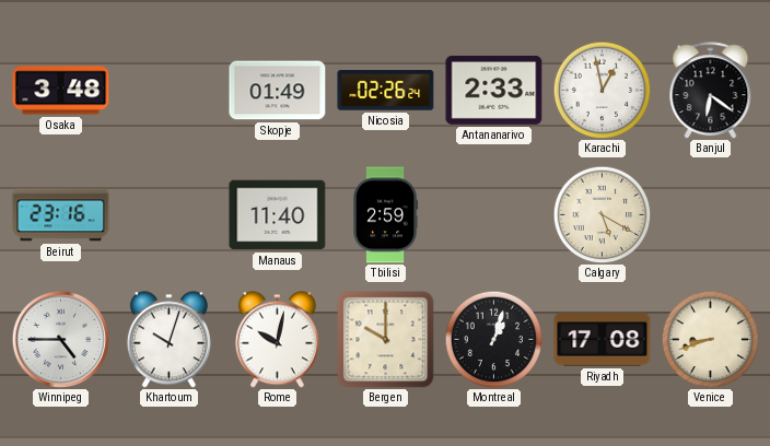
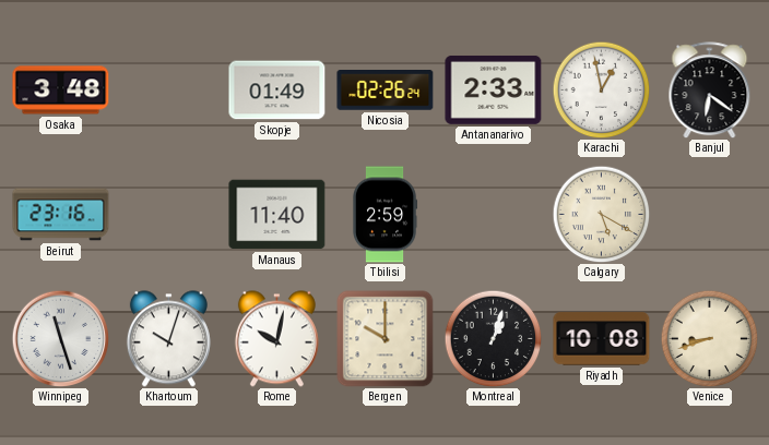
Winnipeg: 4:45 -> 11:27
Riyadh: 17:08 -> 10:08
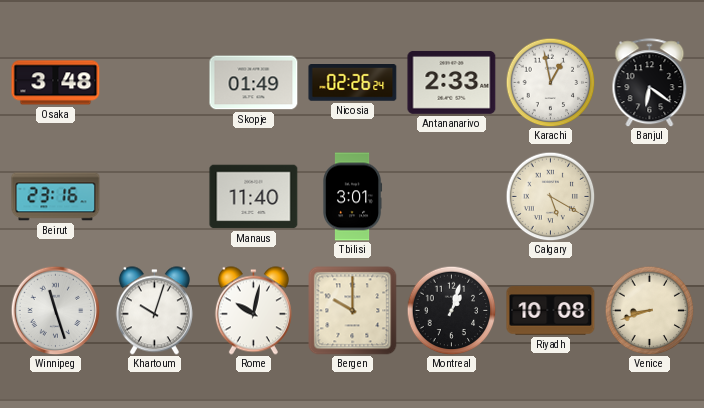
Tbilisi: 2:59 -> 3:01
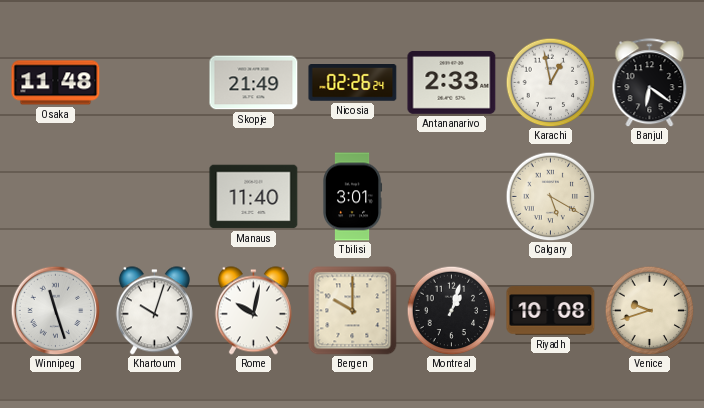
Osaka: 3:48 -> 11:48
Skopje: 01:49 -> 21:49
Beirut: 23:16 -> none
Venice: 8:42 -> 9:42
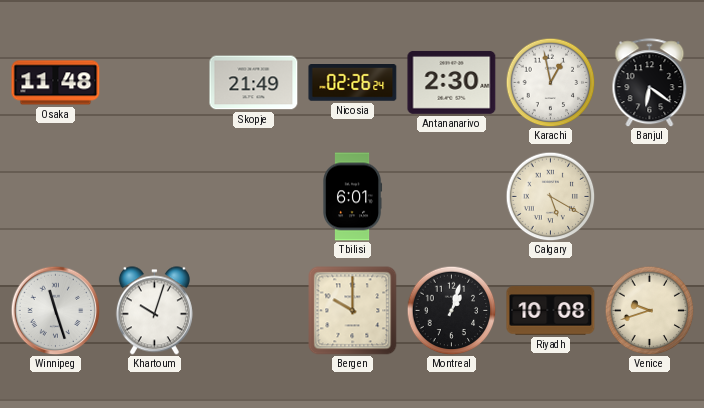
Antananarivo: 2:33 -> 2:30
Manaus: 11:40 -> none
Tbilisi: 3:01 -> 6:01
Rome: 10:02 -> none
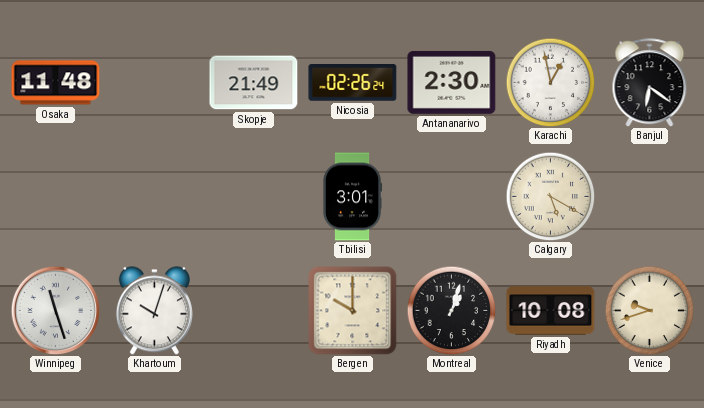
Tbilisi: 6:01 -> 3:01
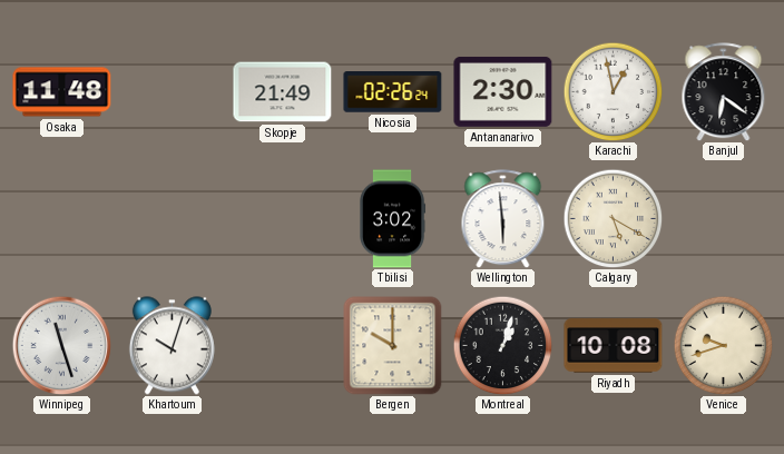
Tbilisi: 3:01 -> 3:02
Wellington: none -> 5:59
